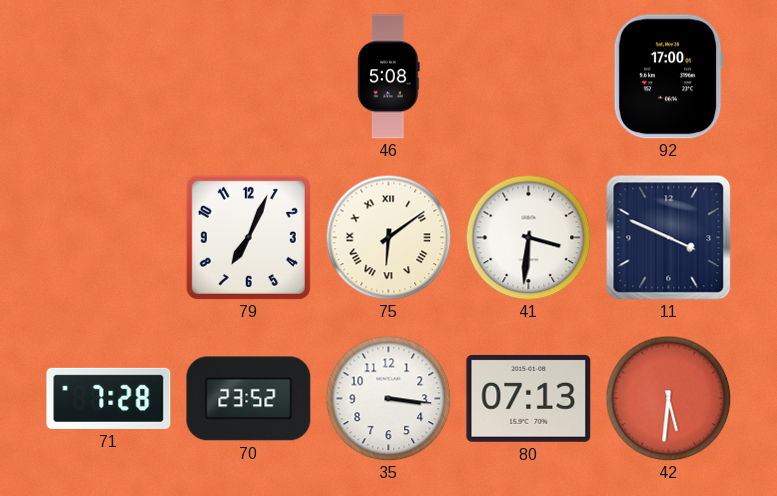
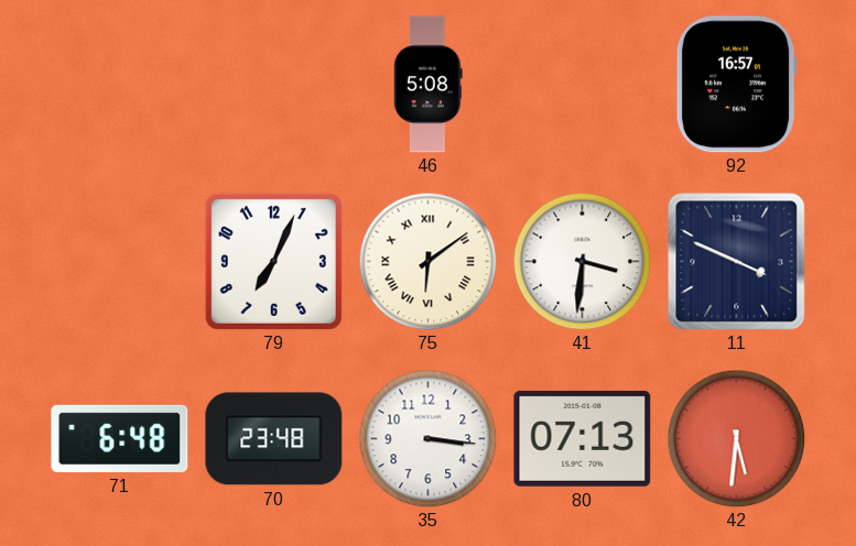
92: 17:00 -> 16:57
71: 7:28 -> 6:48
70: 23:52 -> 23:48
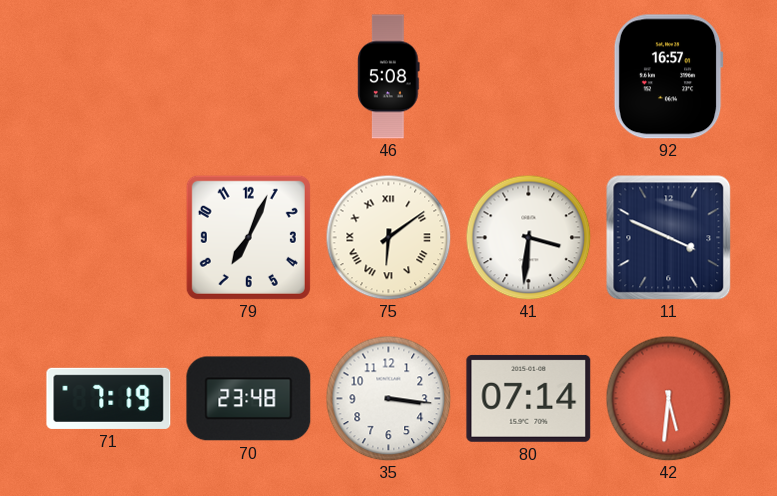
71: 6:48 -> 7:19
80: 07:13 -> 07:14
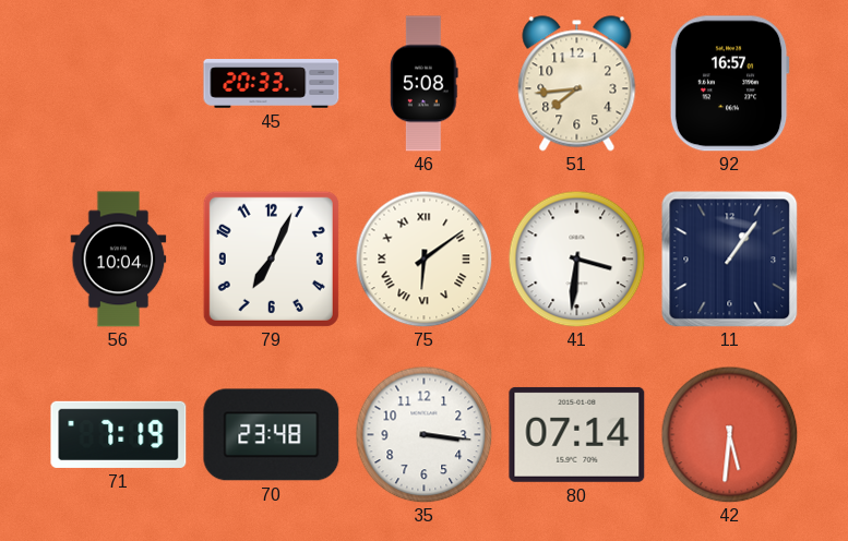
45: none -> 20:33
51: none -> 7:44
56: none -> 10:04
11: 3:49 -> 1:06
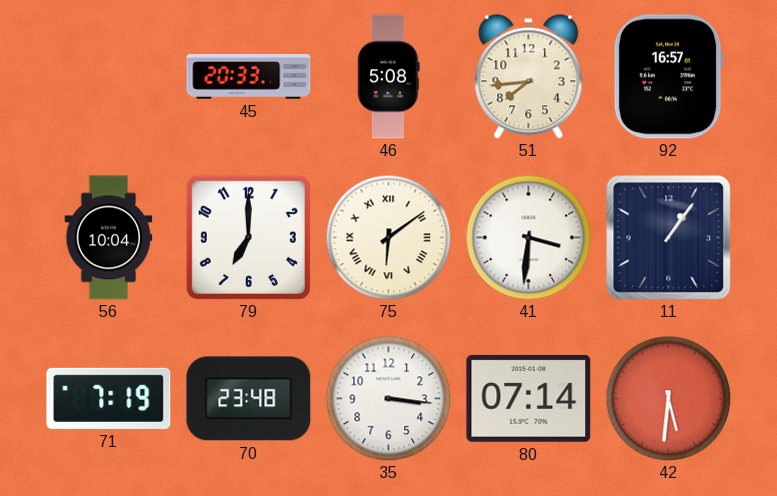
79: 7:04 -> 7:00
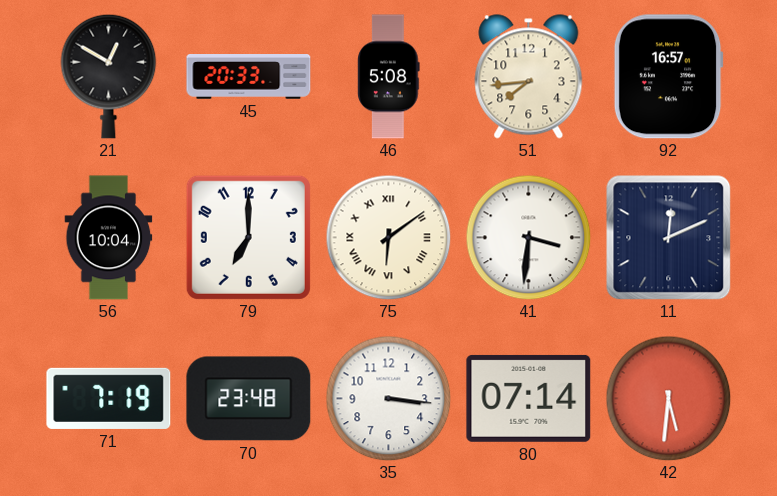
21: none -> 12:50
11: 1:06 -> 12:11
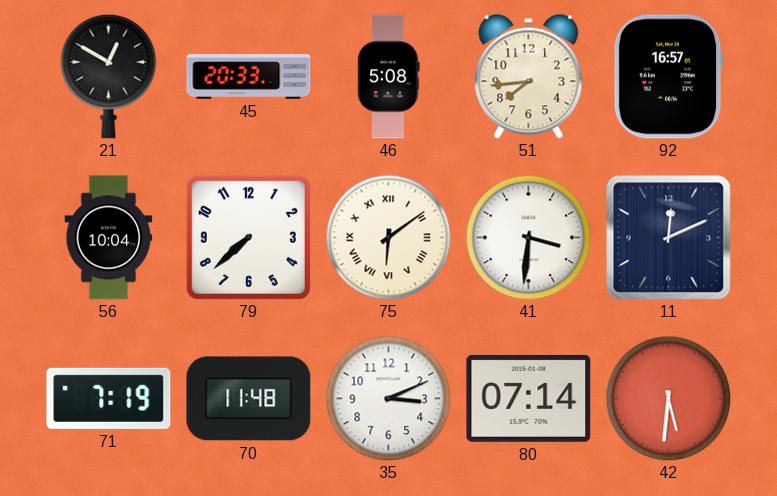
79: 7:00 -> 7:38
70: 23:48 -> 11:48
35: 3:16 -> 3:11
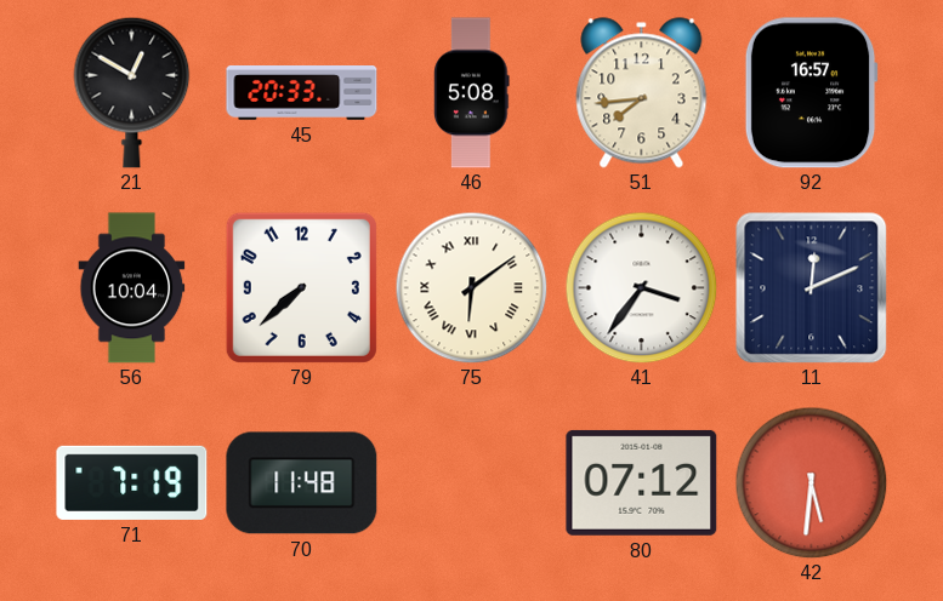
41: 3:31 -> 3:36
35: 3:11 -> none
80: 07:14 -> 07:12
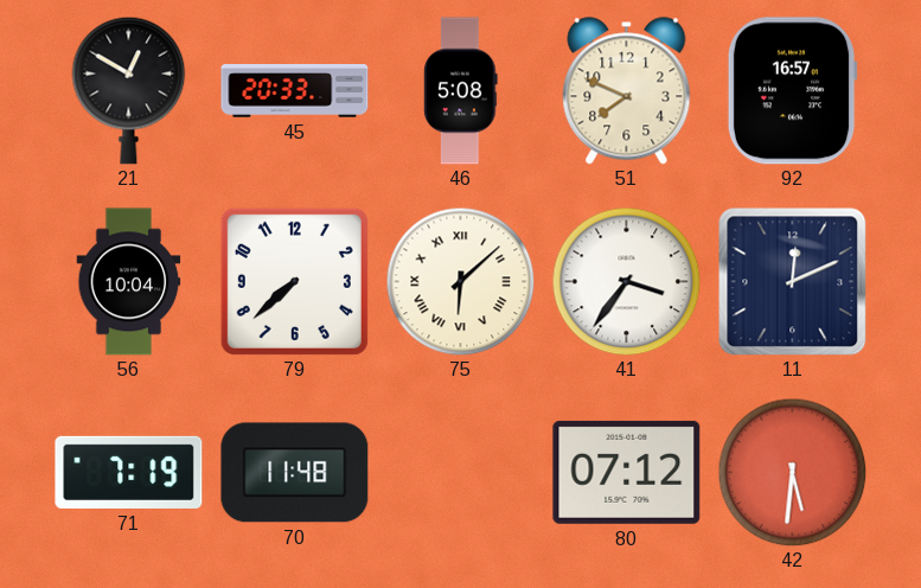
51: 7:44 -> 7:49
75: 6:09 -> 6:08
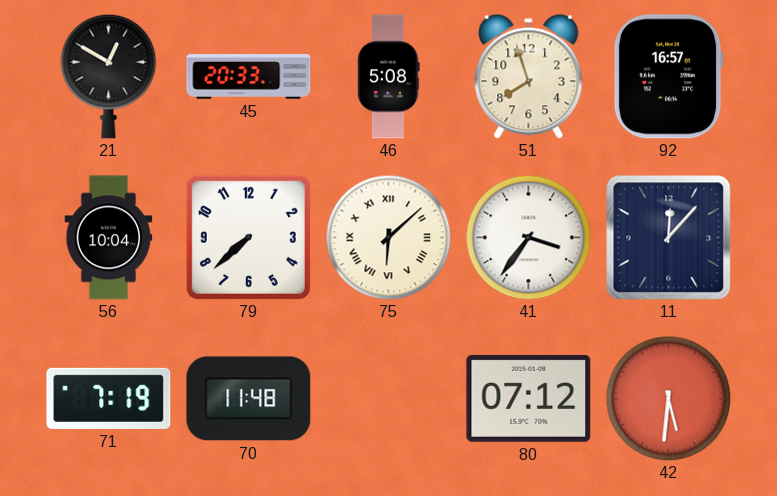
51: 7:49 -> 7:57
11: 12:11 -> 12:07
